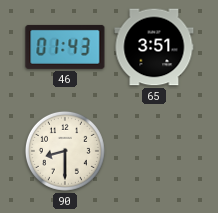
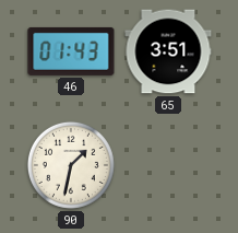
90: 8:30 -> 1:32
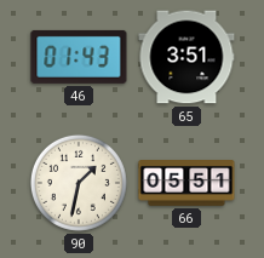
66: none -> 05:51
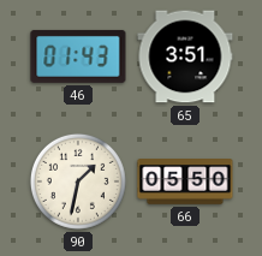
66: 05:51 -> 05:50
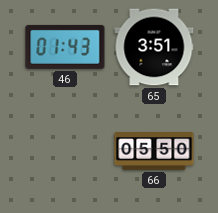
90: 1:32 -> none
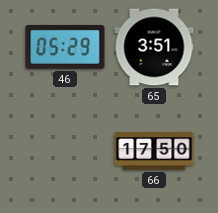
46: 01:43 -> 05:29
66: 05:50 -> 17:50
